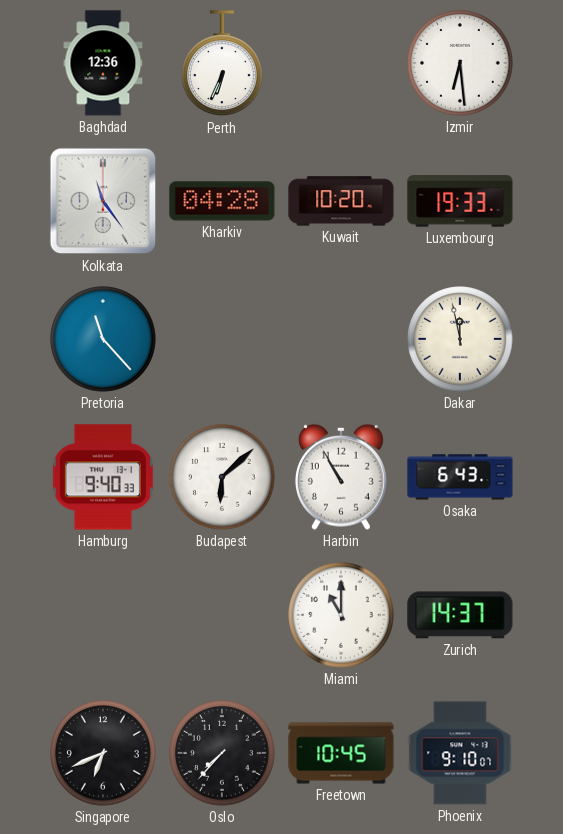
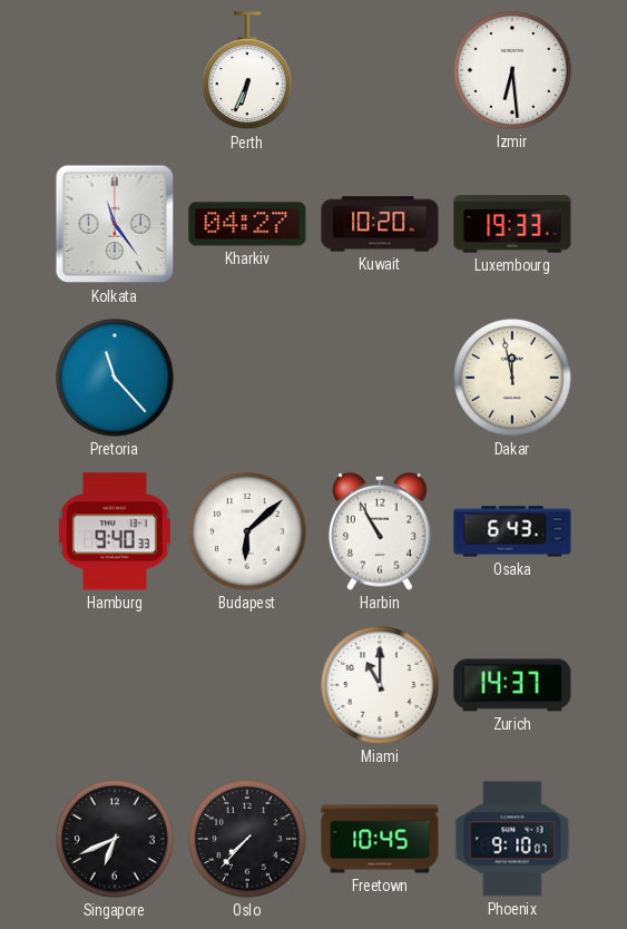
Baghdad: 12:36 -> none
Kharkiv: 04:28 -> 04:27
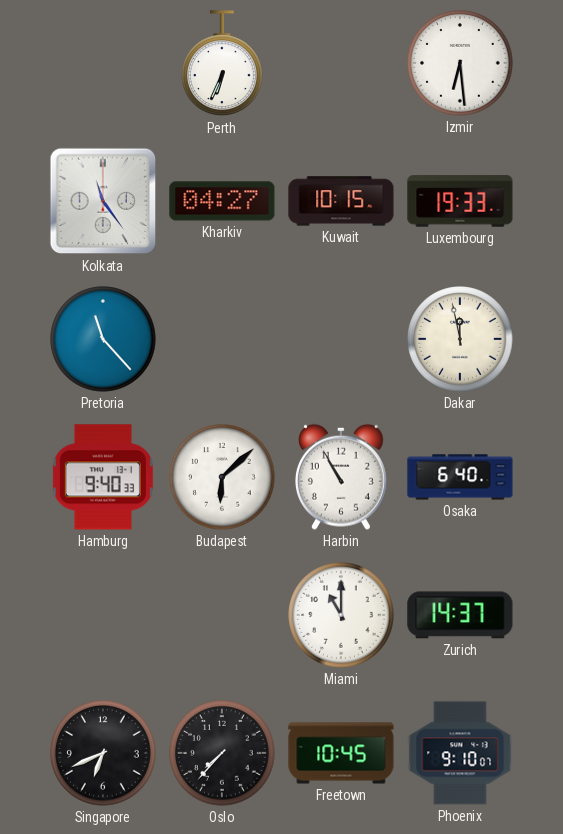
Kuwait: 10:20 -> 10:15
Osaka: 6:43 -> 6:40
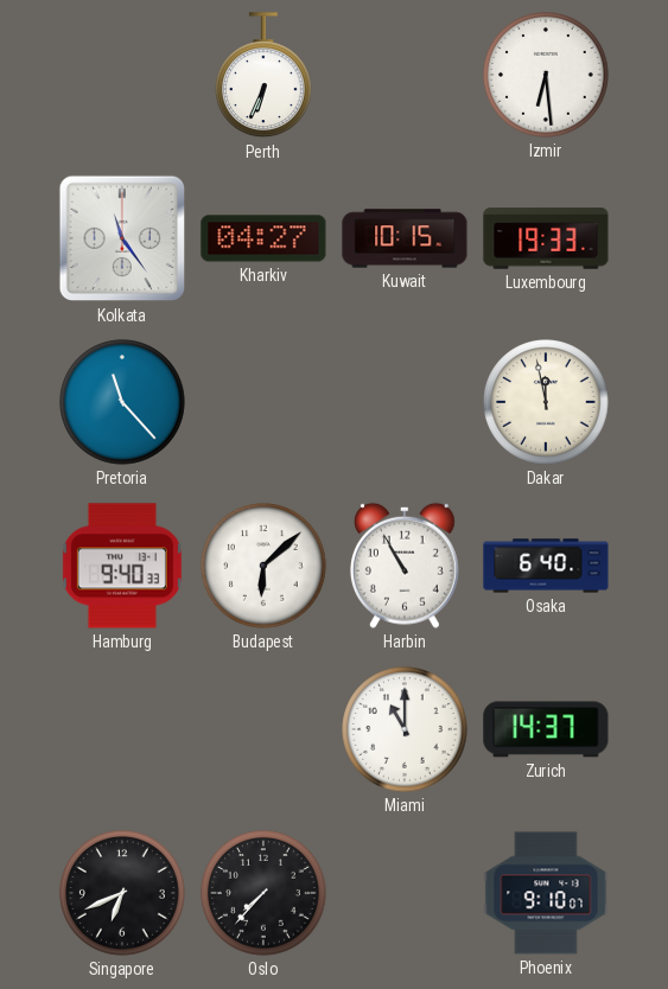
Freetown: 10:45 -> none
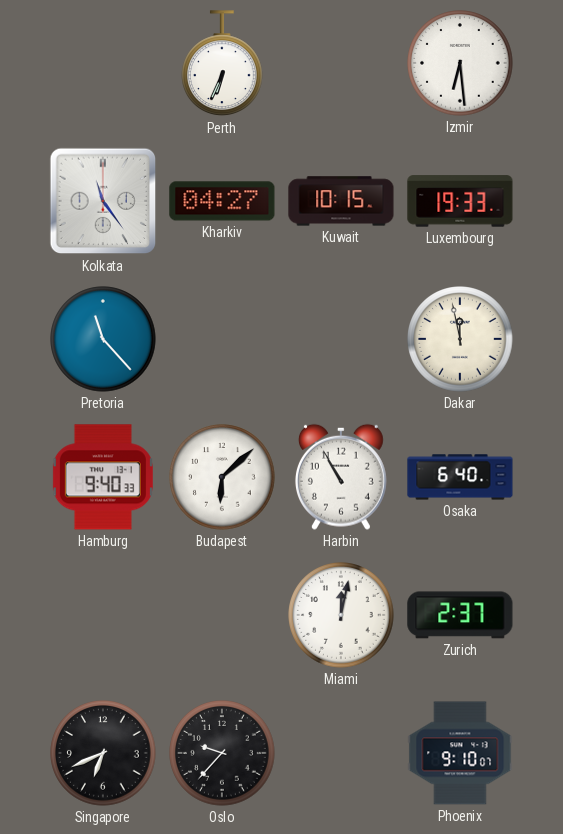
Miami: 11:00 -> 12:02
Zurich: 14:37 -> 2:37
Oslo: 7:37 -> 9:37
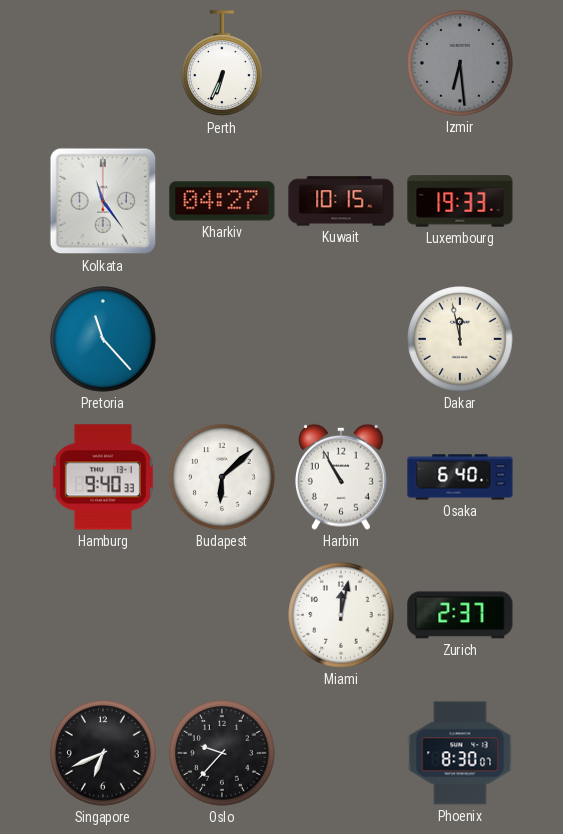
Izmir dial: white -> grey
Phoenix: 9:10 -> 8:30
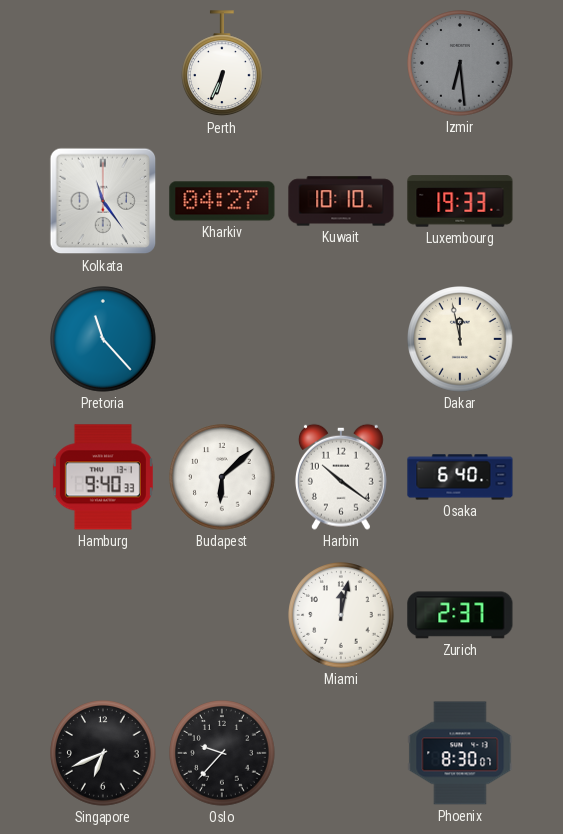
Kuwait: 10:15 -> 10:10
Harbin: 10:55 -> 10:21
